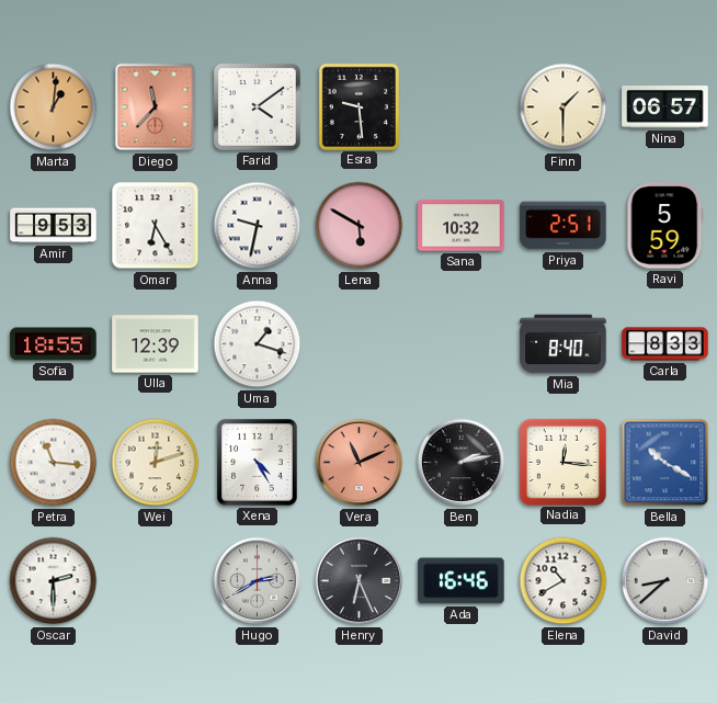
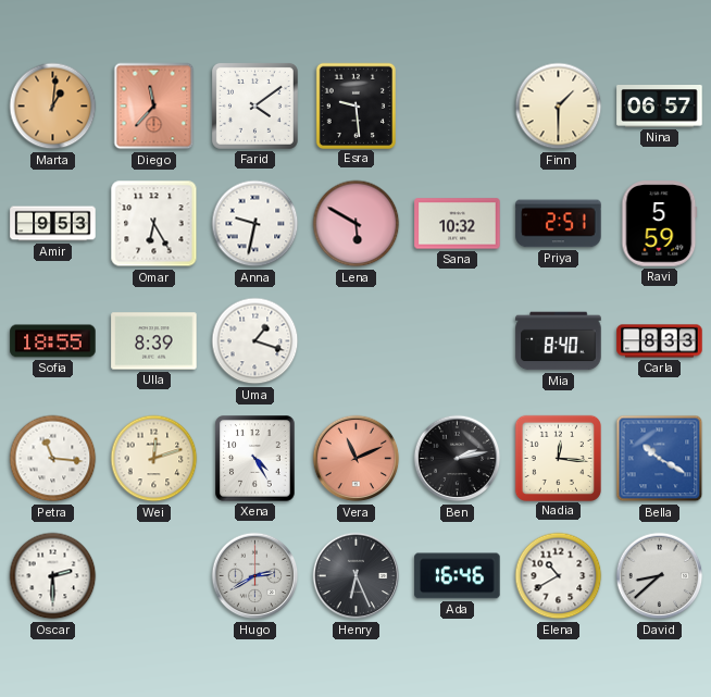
Ulla: 12:39 -> 8:39
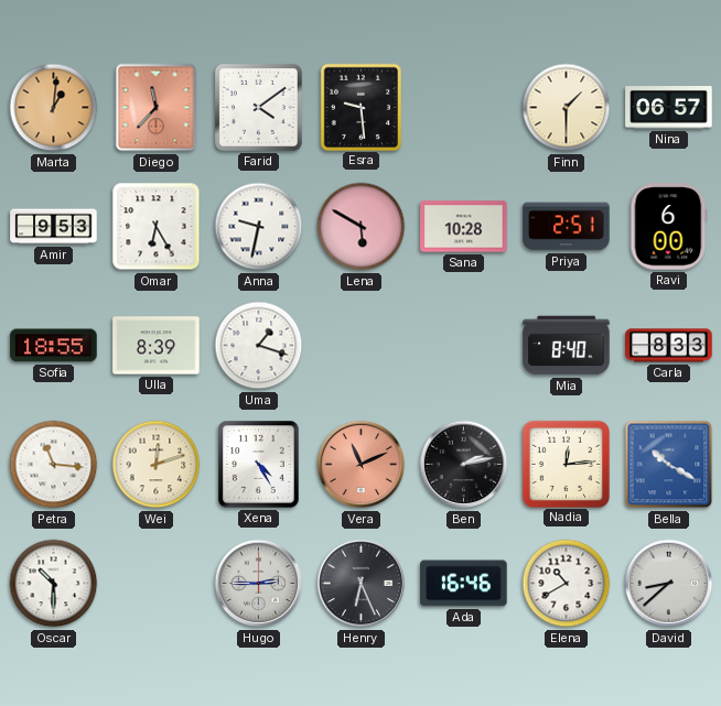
Sana: 10:32 -> 10:28
Ravi: 5:59 -> 6:00
Nadia: 12:16 -> 12:14
Oscar: 2:30 -> 10:30
Hugo: 2:40 -> 2:45
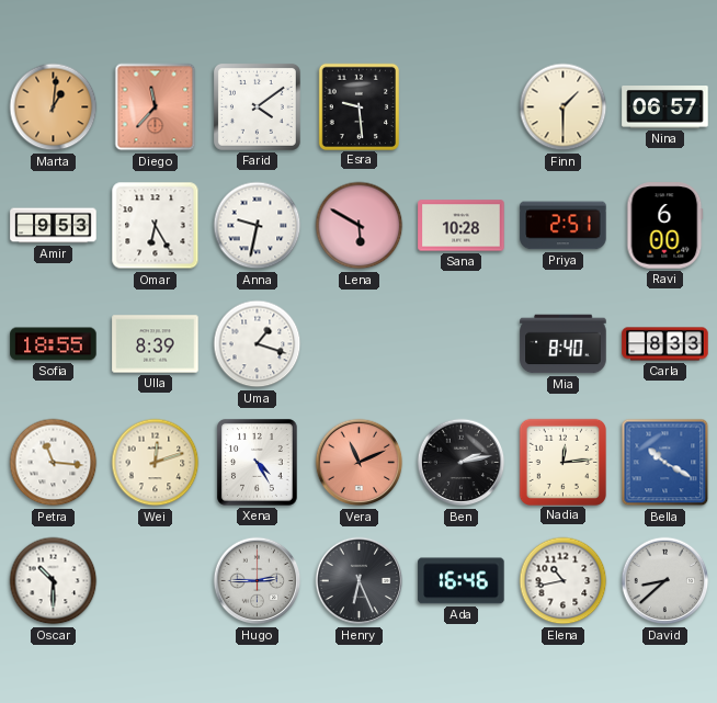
Elena: 10:40 -> 10:43
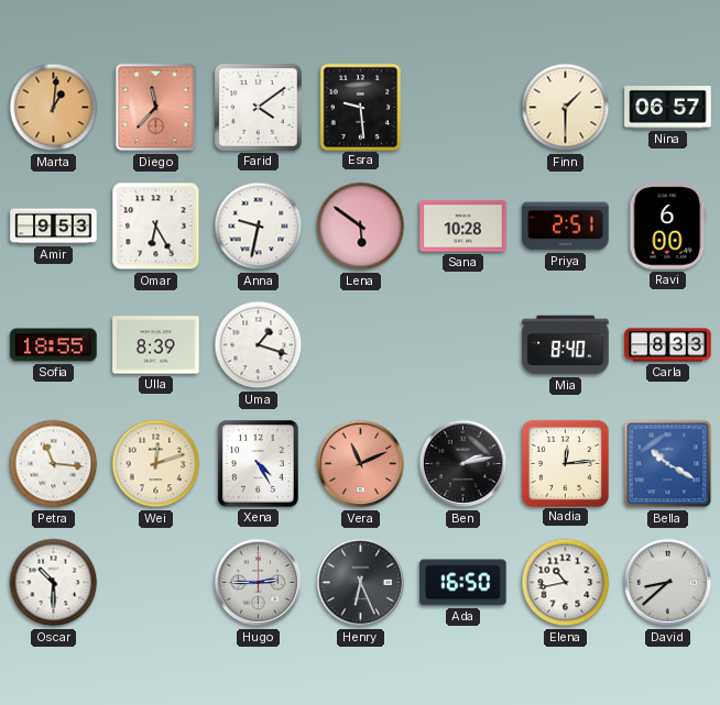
Lena: 5:50 -> 5:51
Ada: 16:46 -> 16:50
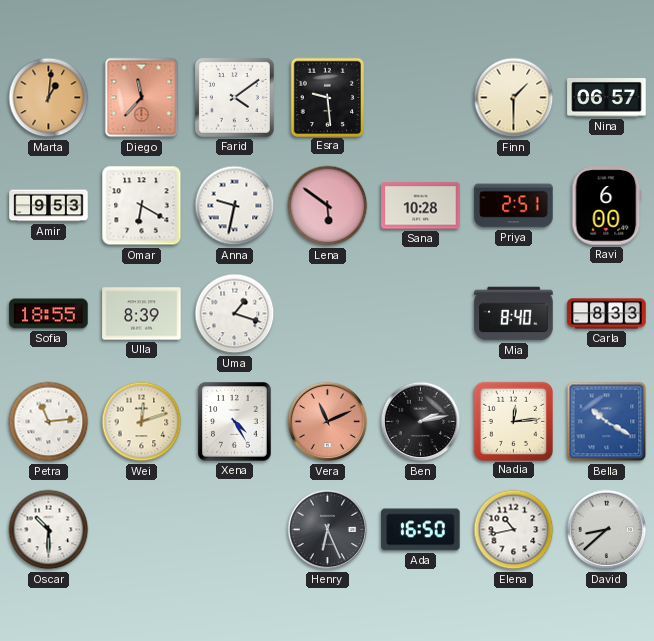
Omar: 6:25 -> 6:20
Petra: 11:16 -> 11:14
Hugo: 2:45 -> none
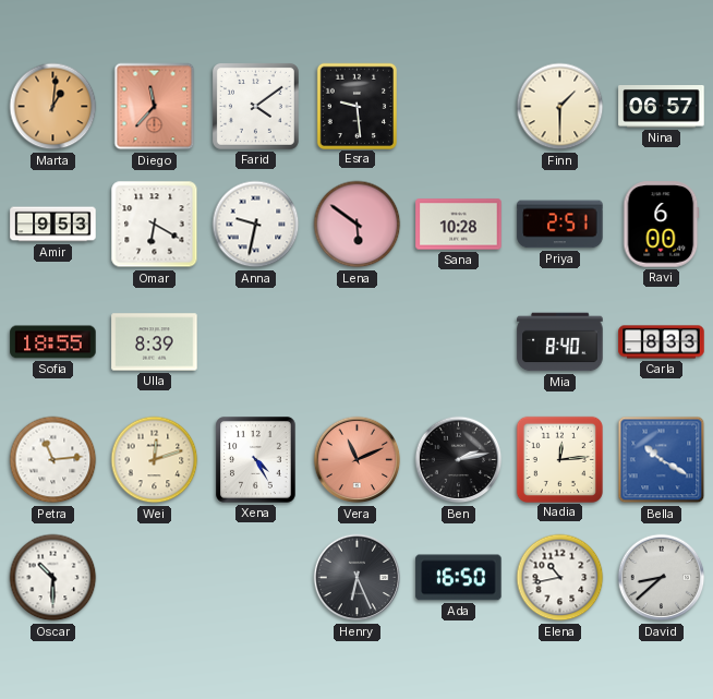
Uma: 1:18 -> none
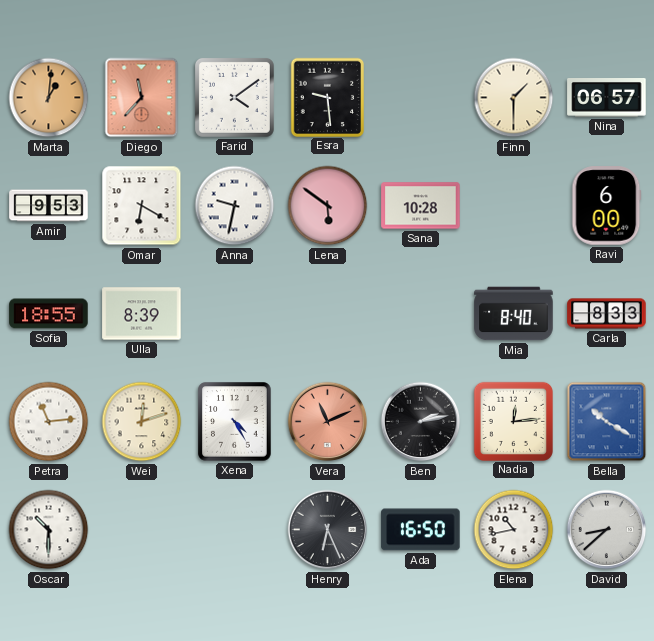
Priya: 2:51 -> none
